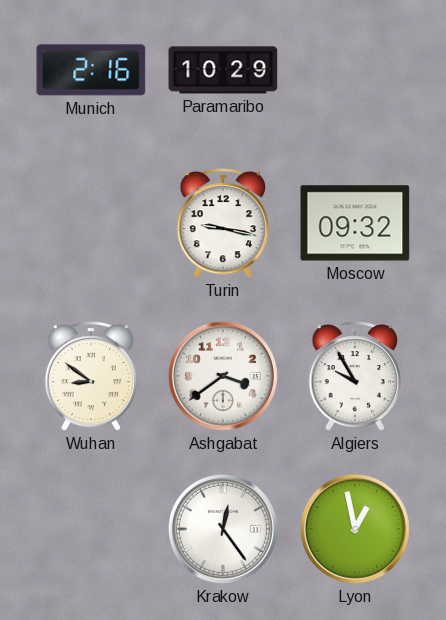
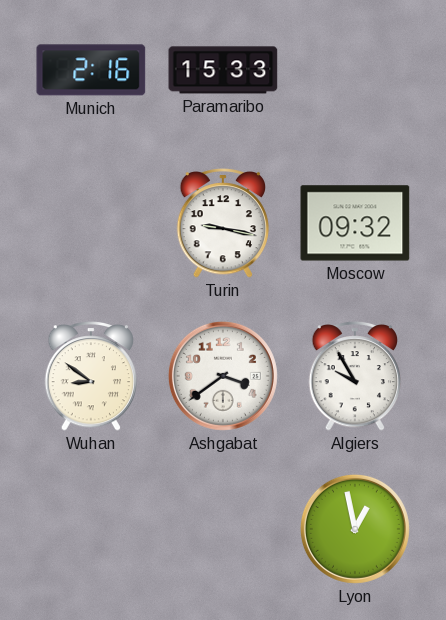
Paramaribo: 10:29 -> 15:33
Krakow: 12:24 -> none
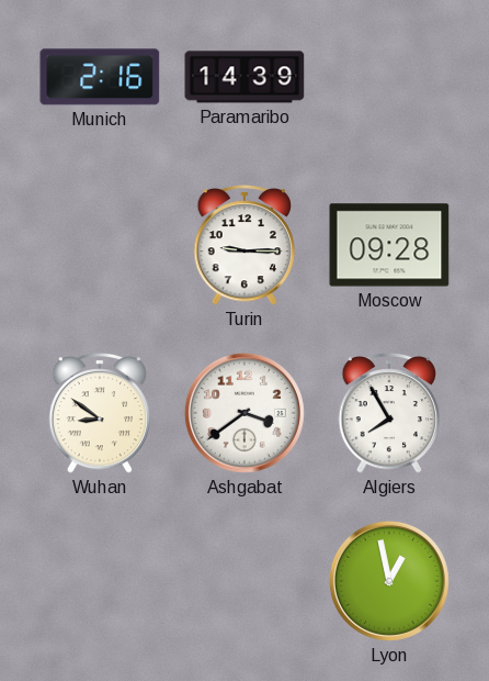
Paramaribo: 15:33 -> 14:39
Turin: 9:17 -> 9:15
Moscow: 09:32 -> 09:28
Algiers: 9:55 -> 7:55
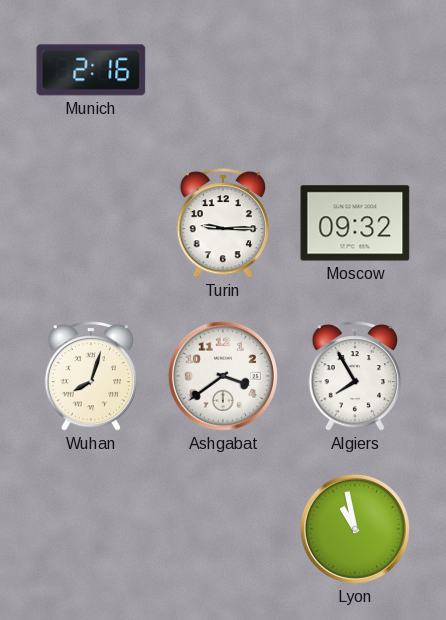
Paramaribo: 14:39 -> none
Moscow: 09:28 -> 09:32
Wuhan: 8:51 -> 8:03
Lyon: 12:58 -> 10:58
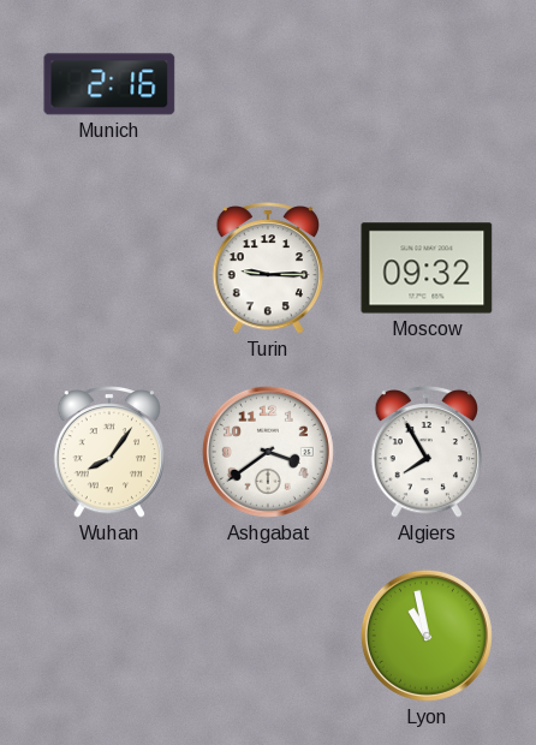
Wuhan: 8:03 -> 8:06
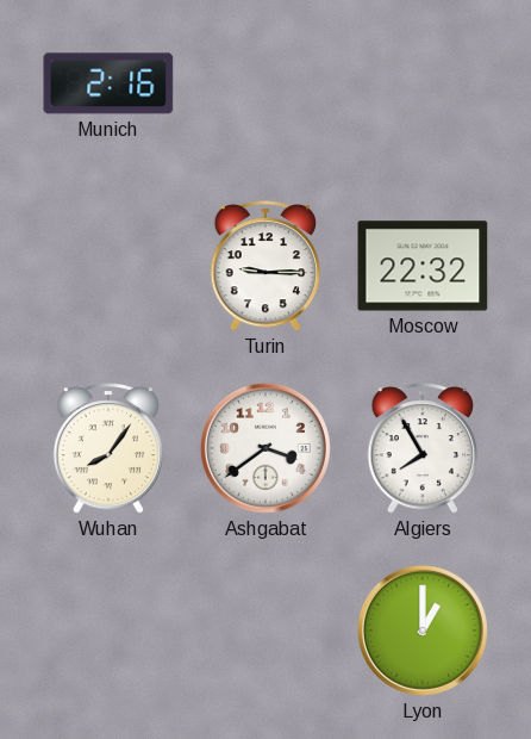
Moscow: 09:32 -> 22:32
Lyon: 10:58 -> 1:00
